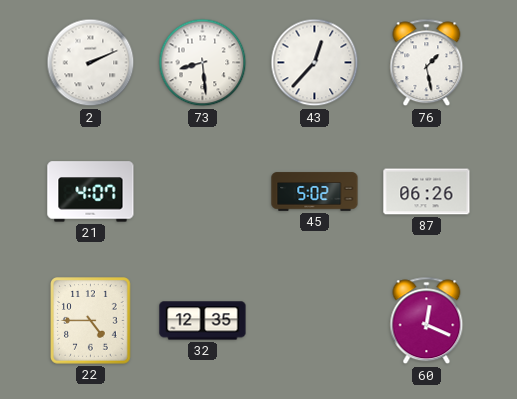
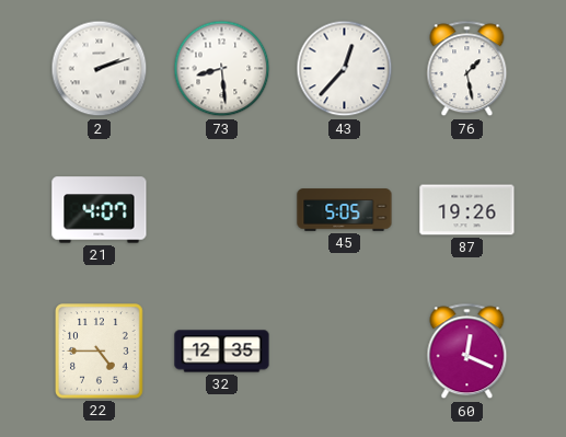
2: 2:11 -> 2:12
45: 5:02 -> 5:05
87: 06:26 -> 19:26
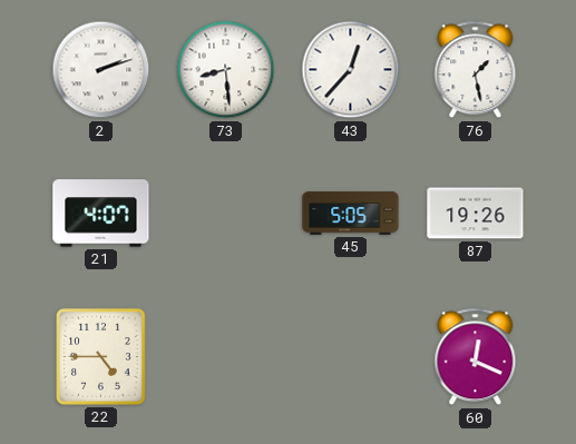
32: 12:35 -> none
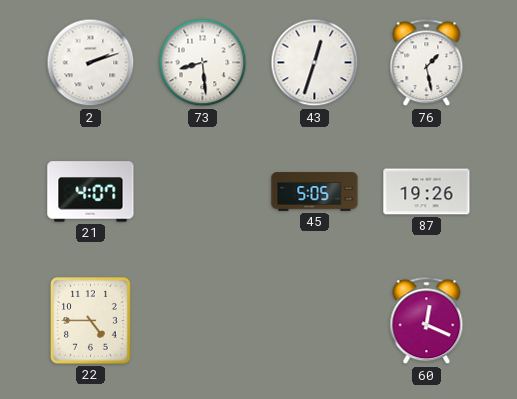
43: 12:37 -> 12:33
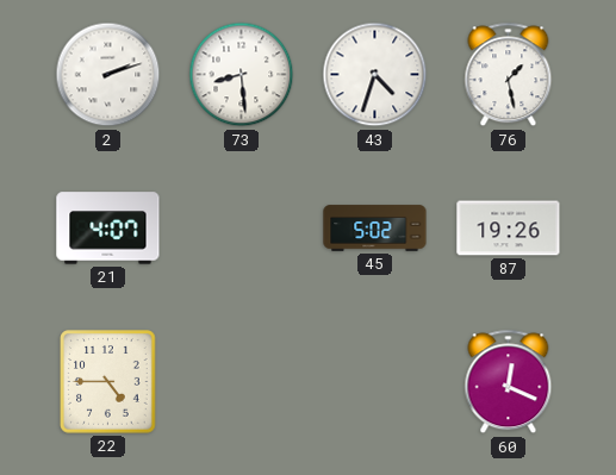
43: 12:33 -> 4:33
45: 5:05 -> 5:02
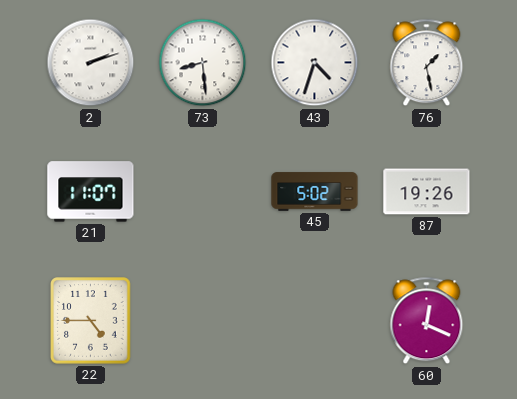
21: 4:07 -> 11:07
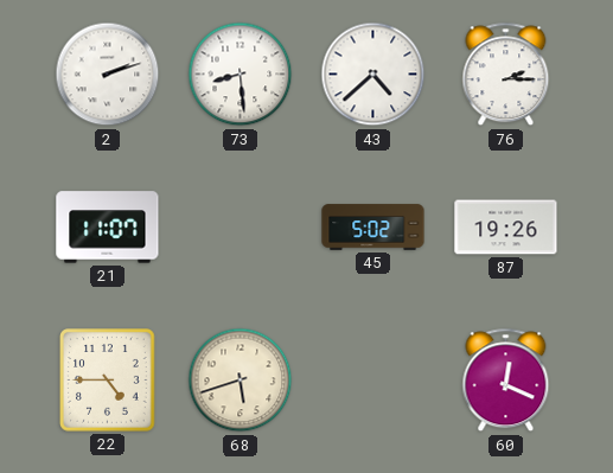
43: 4:33 -> 4:38
76: 1:28 -> 2:15
68: none -> 5:42
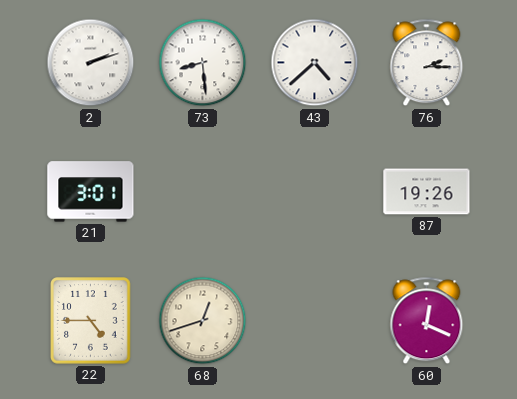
21: 11:07 -> 3:01
45: 5:02 -> none
68: 5:42 -> 12:42
